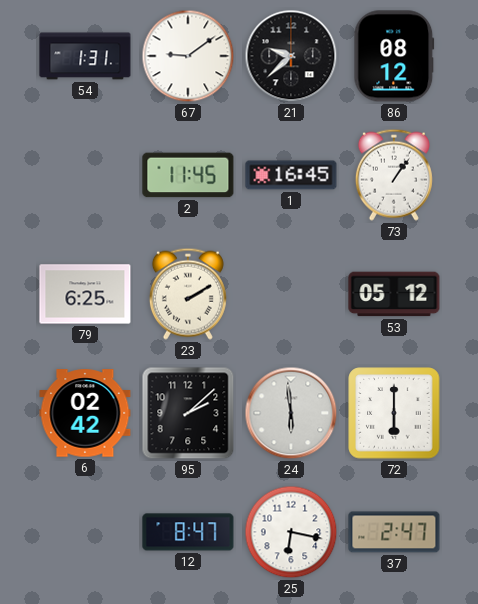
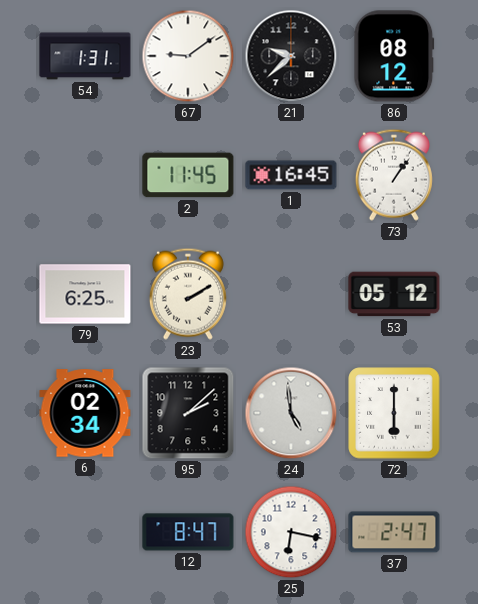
6: 02:42 -> 02:34
24: 5:59 -> 4:59
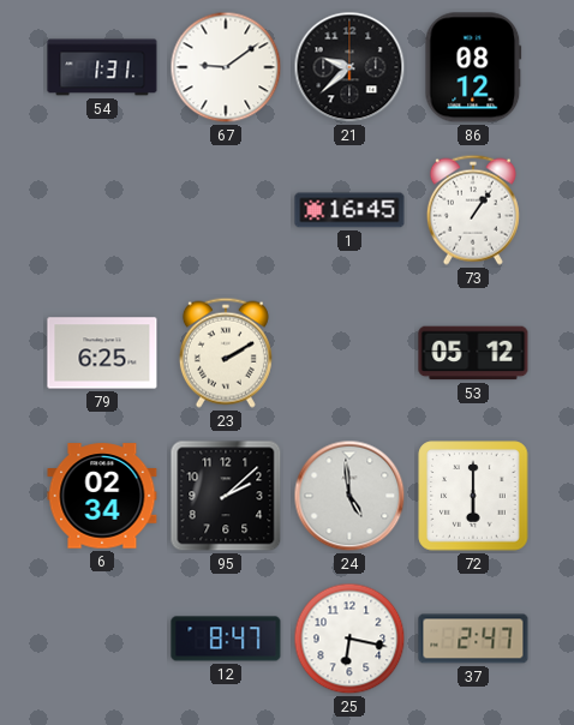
2: 11:45 -> none
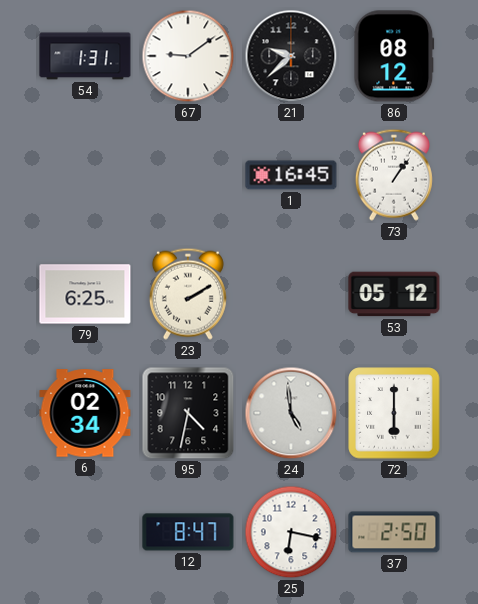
95: 2:08 -> 4:32
37: 2:47 -> 2:50
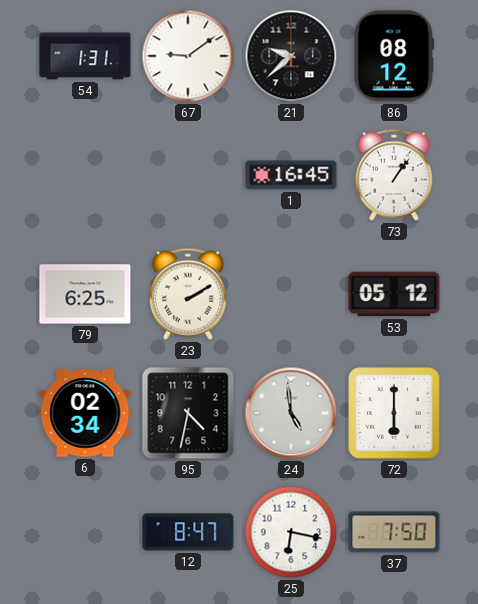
37: 2:50 -> 7:50
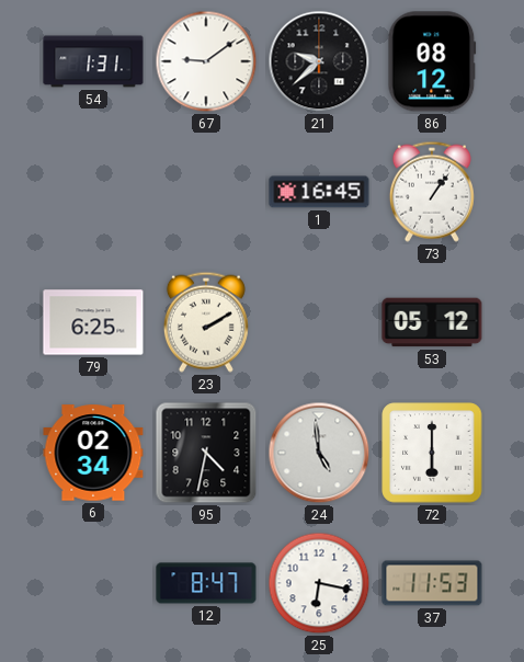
37: 7:50 -> 11:53
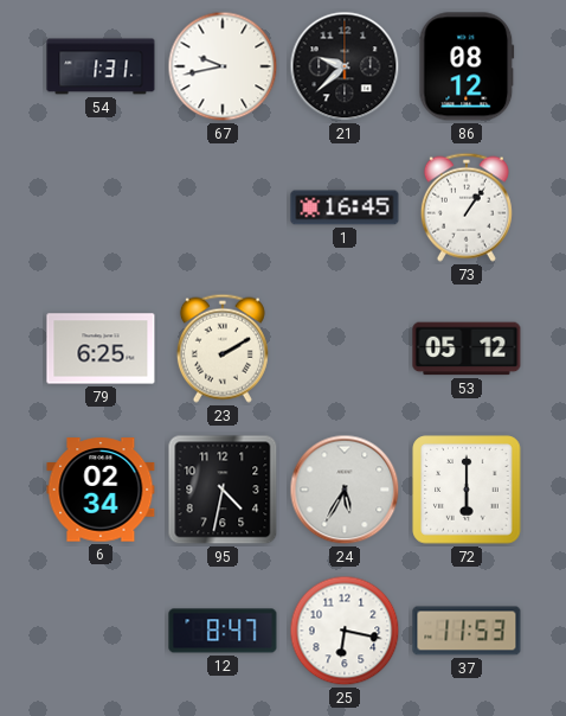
67: 9:09 -> 9:43
24: 4:59 -> 5:35
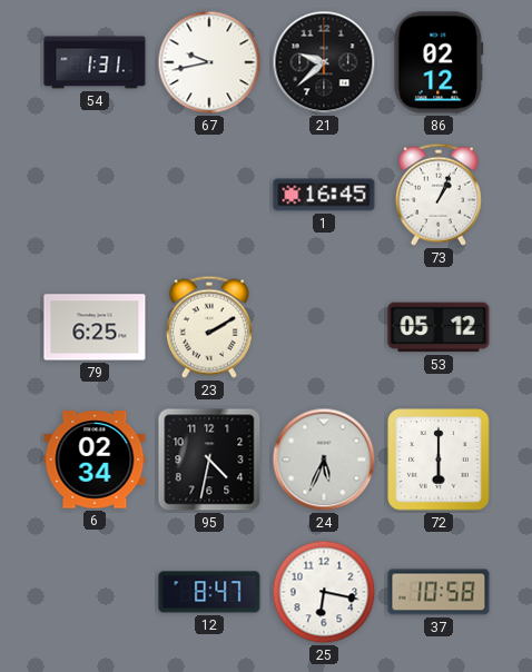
86: 08:12 -> 02:12
73: 1:06 -> 1:04
24: 5:35 -> 5:34
37: 11:53 -> 10:58
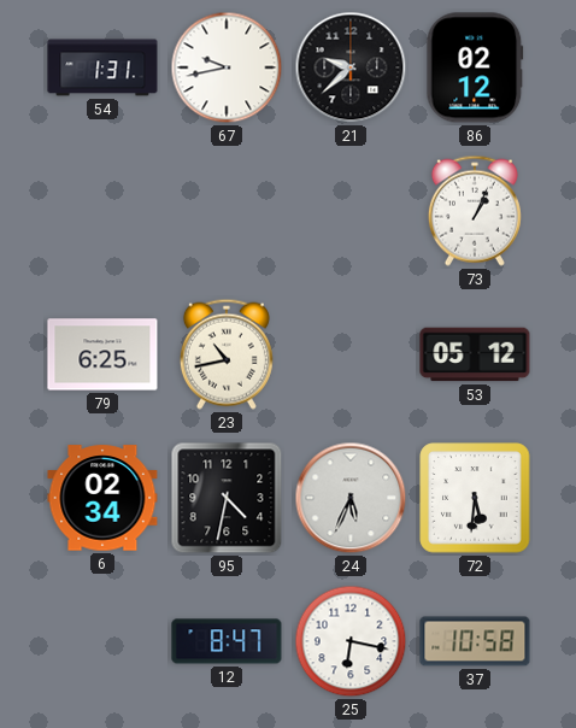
1: 16:45 -> none
23: 2:10 -> 10:43
72: 6:00 -> 5:31
